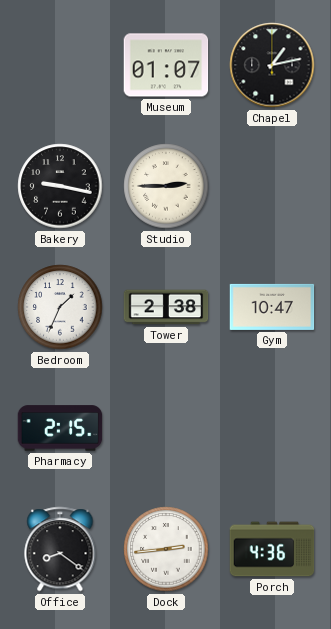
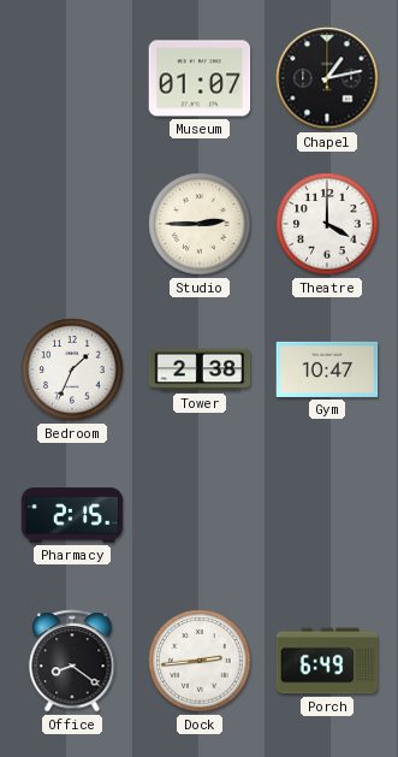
Bakery: 9:17 -> none
Theatre: none -> 4:00
Porch: 4:36 -> 6:49
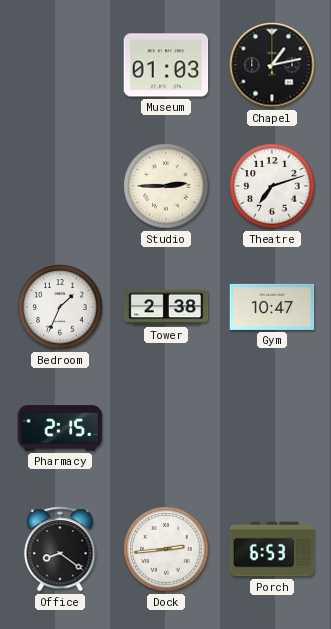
Museum: 01:07 -> 01:03
Theatre: 4:00 -> 7:12
Porch: 6:49 -> 6:53
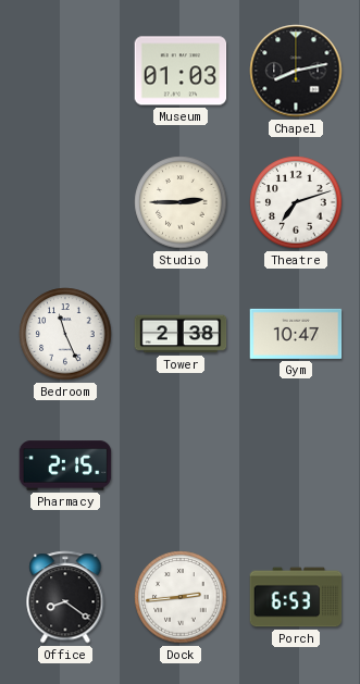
Chapel: 1:13 -> 8:13
Bedroom: 1:34 -> 11:26
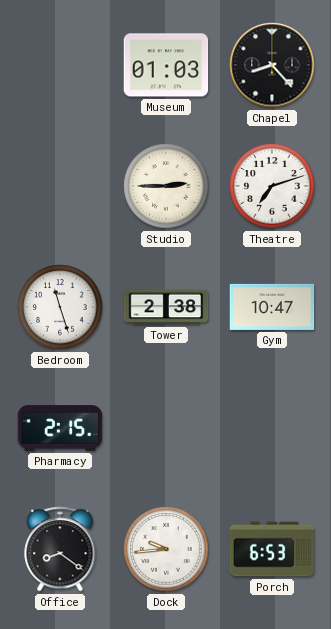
Chapel: 8:13 -> 8:23
Bedroom: 11:26 -> 11:27
Dock: 2:44 -> 9:44
